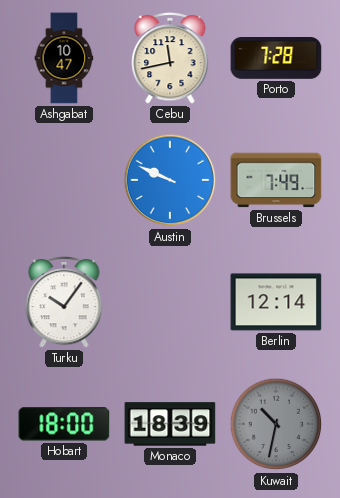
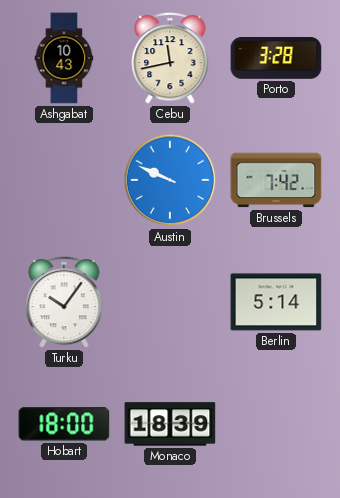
Ashgabat: 10:47 -> 10:43
Porto: 7:28 -> 3:28
Brussels: 7:49 -> 7:42
Berlin: 12:14 -> 5:14
Kuwait: 10:32 -> none
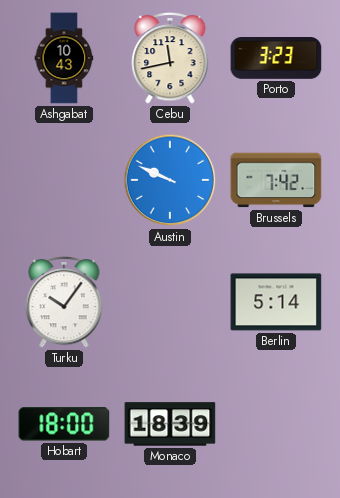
Porto: 3:28 -> 3:23
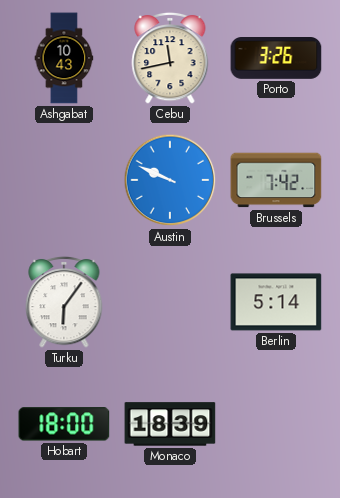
Porto: 3:23 -> 3:26
Turku: 10:06 -> 6:06
